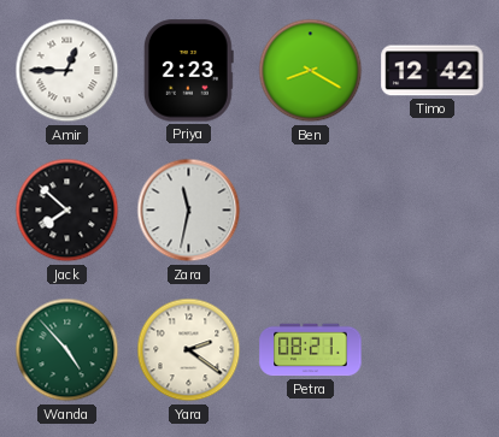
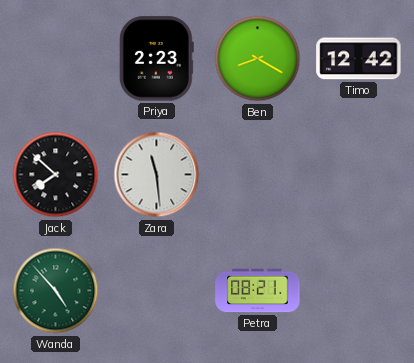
Amir: 12:45 -> none
Zara: 11:32 -> 11:29
Yara: 2:21 -> none
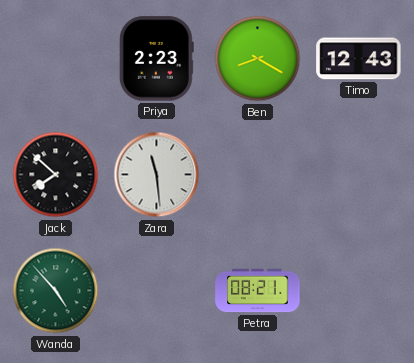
Timo: 12:42 -> 12:43
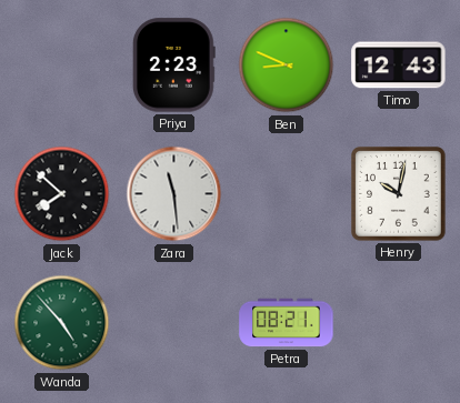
Ben: 8:20 -> 8:49
Henry: none -> 10:02
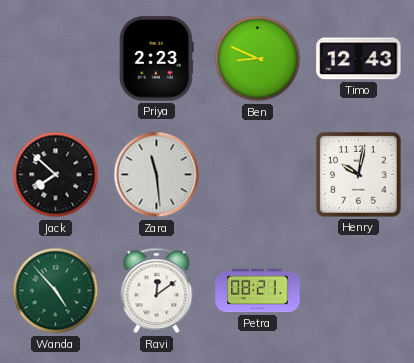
Ravi: none -> 12:09
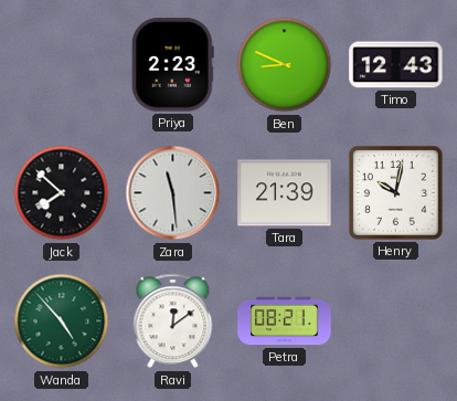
Tara: none -> 21:39
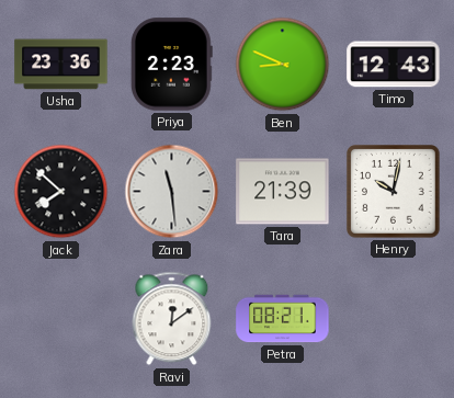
Usha: none -> 23:36
Wanda: 4:53 -> none
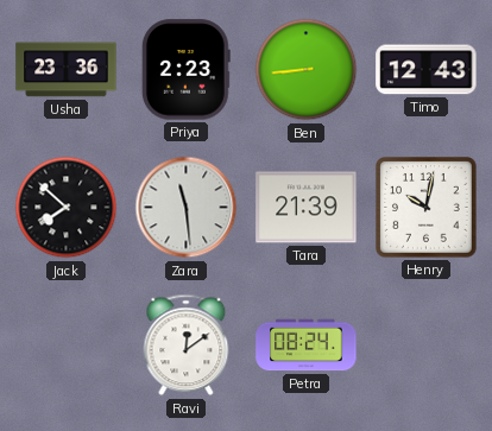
Ben: 8:49 -> 8:44
Petra: 08:21 -> 08:24
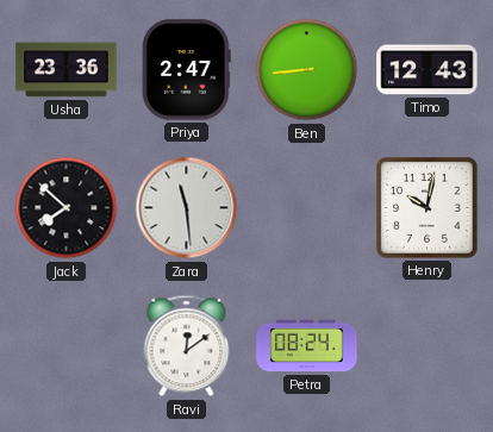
Priya: 2:23 -> 2:47
Tara: 21:39 -> none
